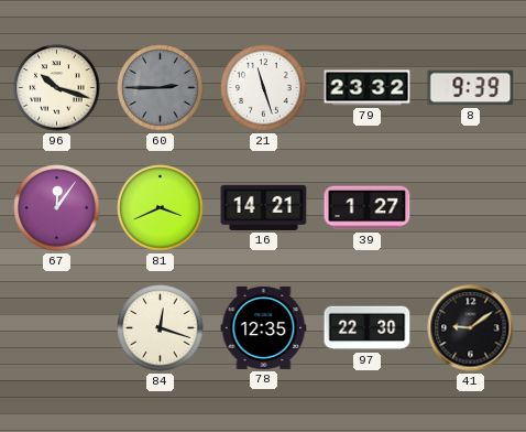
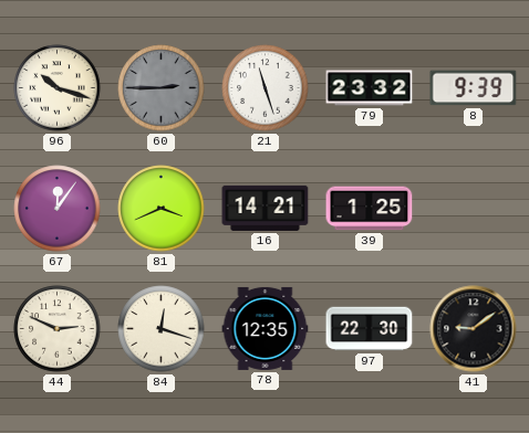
39: 1:27 -> 1:25
44: none -> 2:49
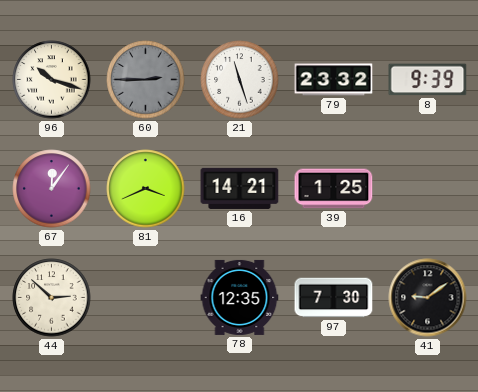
44: 2:49 -> 2:52
84: 12:18 -> none
97: 22:30 -> 7:30
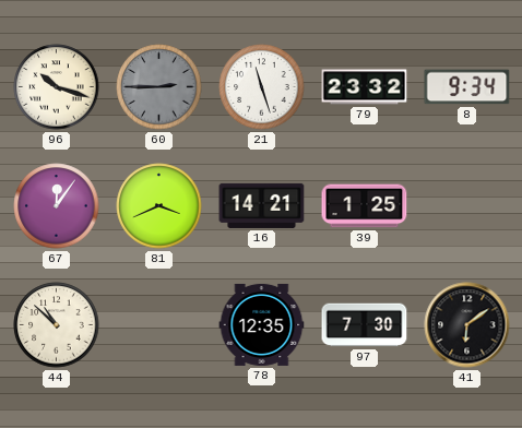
8: 9:39 -> 9:34
44: 2:52 -> 10:52
41: 9:09 -> 6:09
